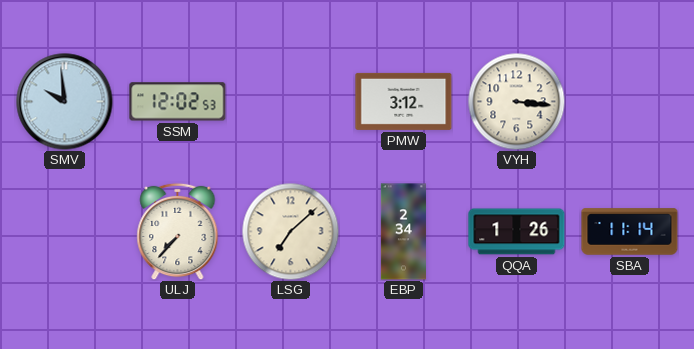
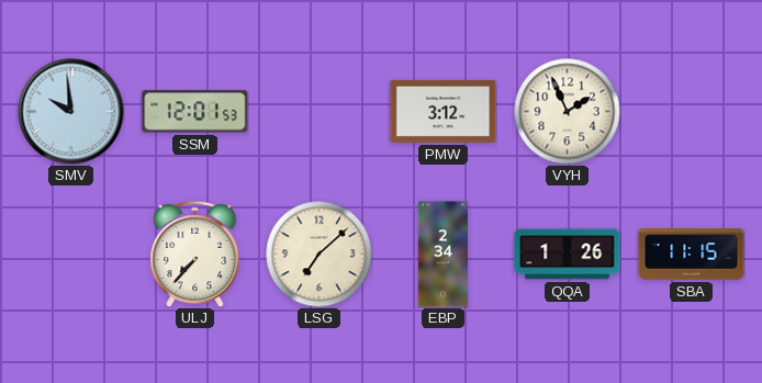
SSM: 12:02 -> 12:01
VYH: 3:16 -> 1:56
SBA: 11:14 -> 11:15
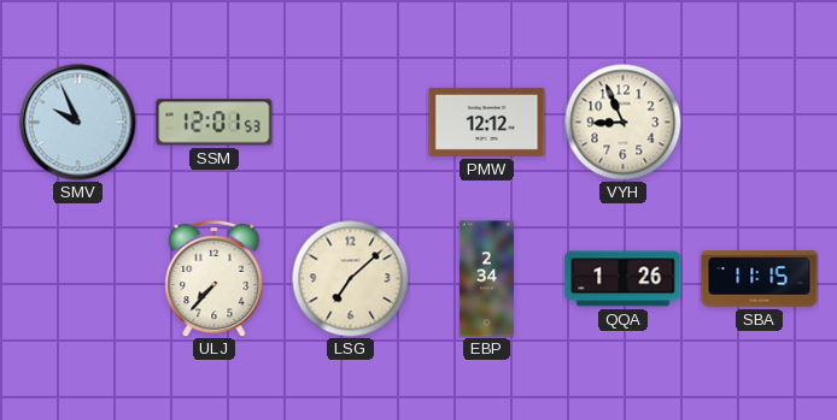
SMV: 9:59 -> 9:56
PMW: 3:12 -> 12:12
VYH: 1:56 -> 8:56
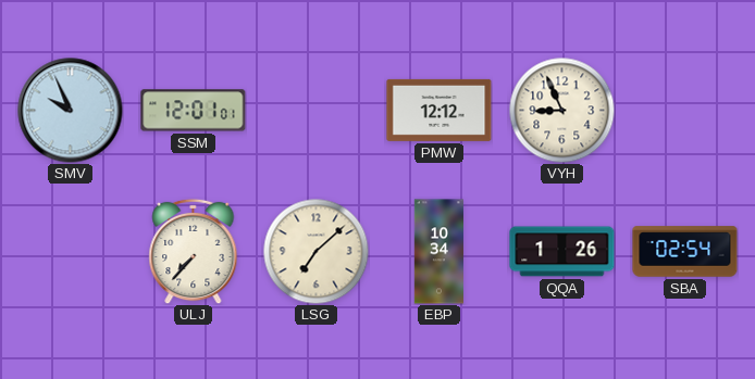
SSM: 12:01:53 -> 12:01:01
EBP: 2:34 -> 10:34
SBA: 11:15 -> 02:54
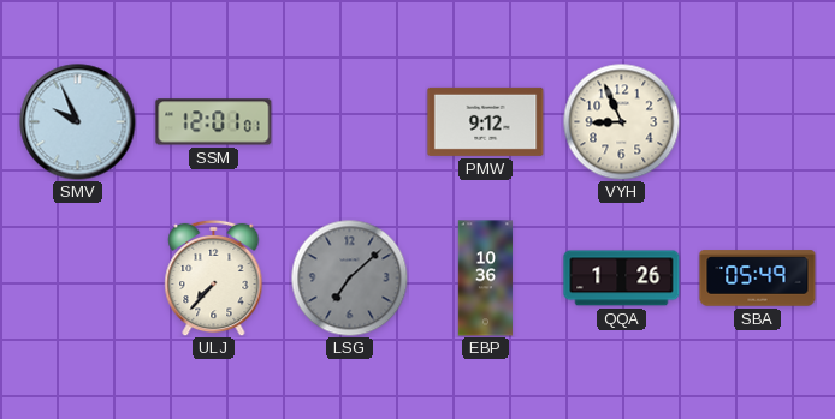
PMW: 12:12 -> 9:12
LSG dial: cream -> grey
EBP: 10:34 -> 10:36
SBA: 02:54 -> 05:49
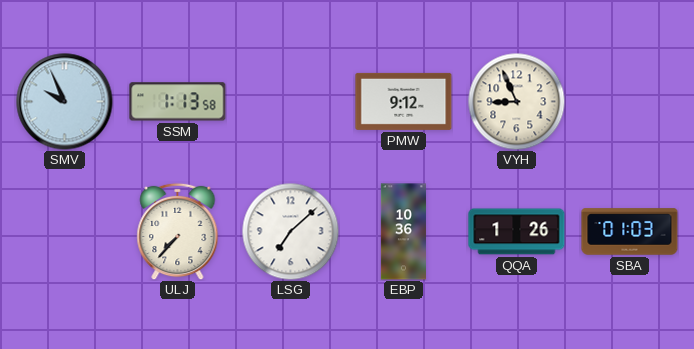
SSM: 12:01 -> 1:13
LSG dial: grey -> white
SBA: 05:49 -> 01:03
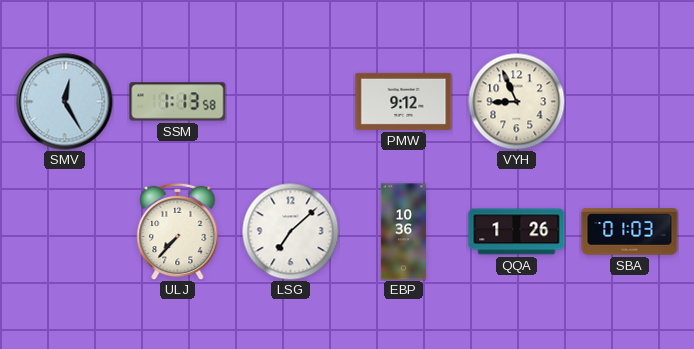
SMV: 9:56 -> 12:25
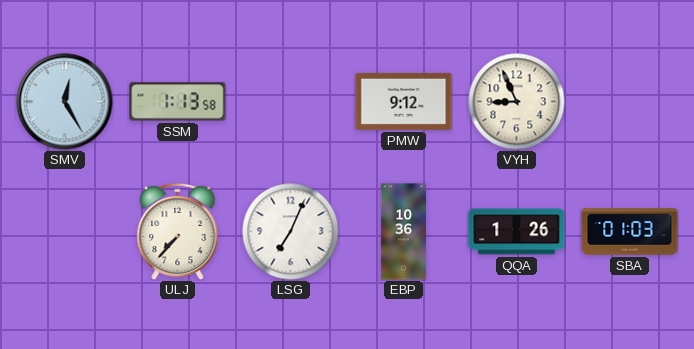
LSG: 7:08 -> 7:04
